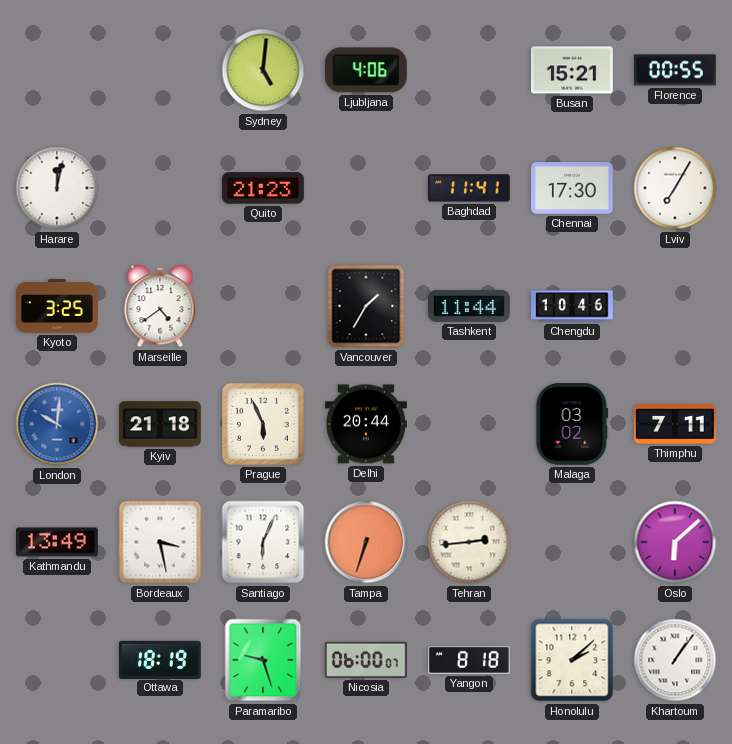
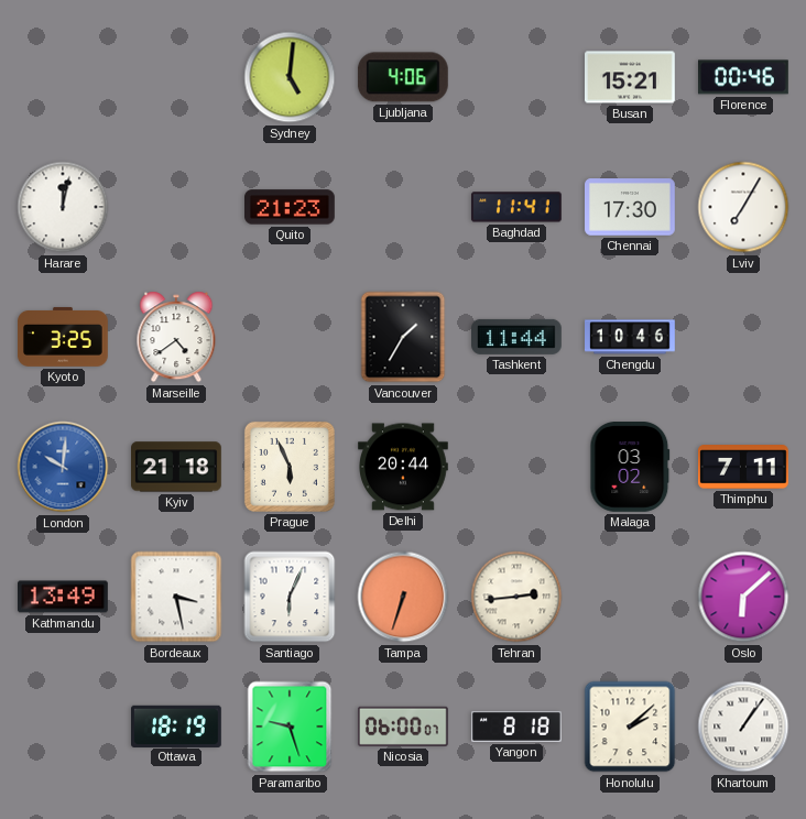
Florence: 00:55 -> 00:46
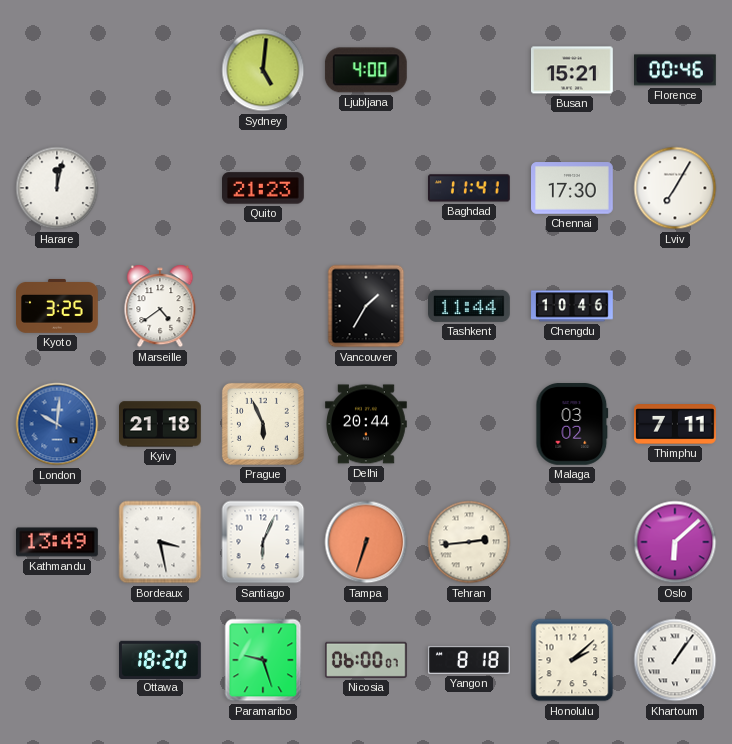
Ljubljana: 4:06 -> 4:00
Ottawa: 18:19 -> 18:20
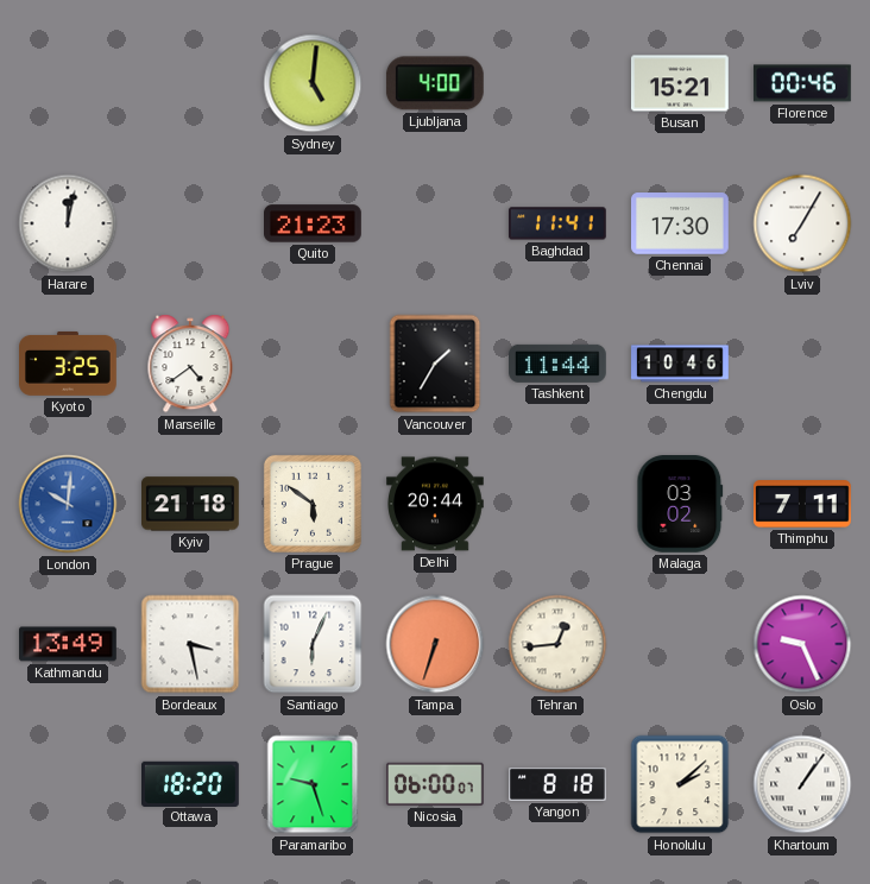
Prague: 5:56 -> 5:51
Tehran: 2:44 -> 12:44
Oslo: 6:08 -> 9:26
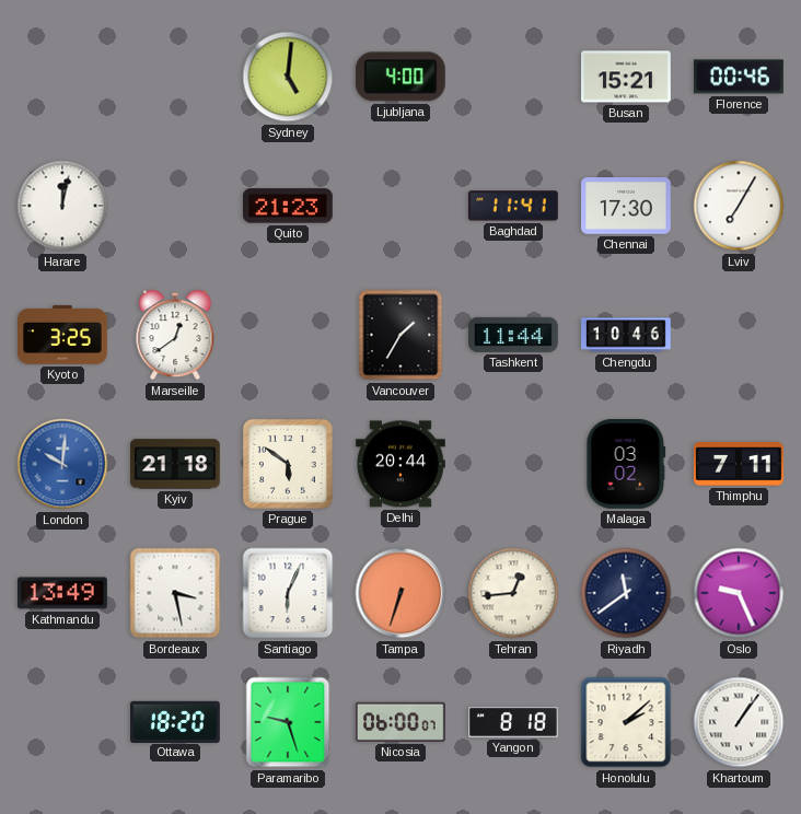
Marseille: 4:39 -> 12:39
Riyadh: none -> 11:39
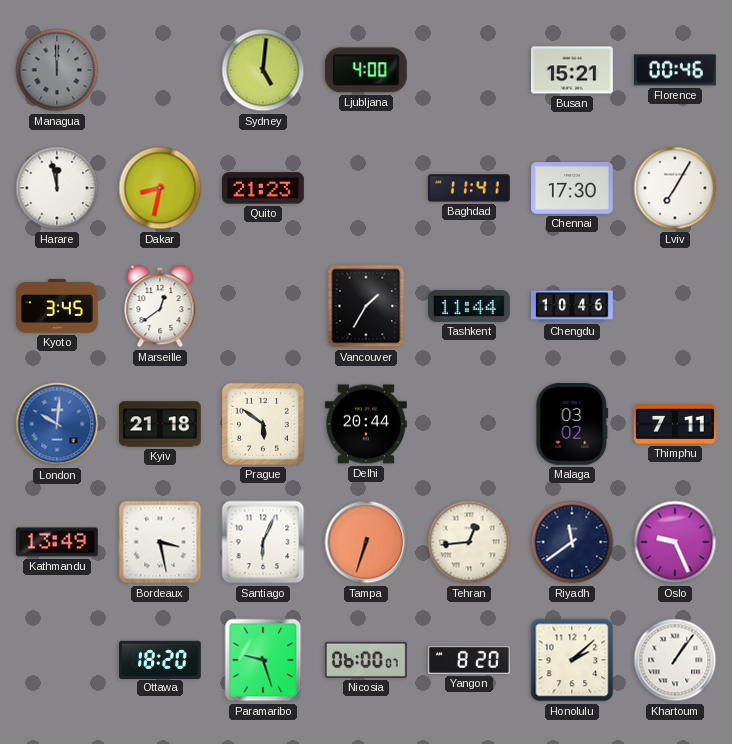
Managua: none -> 12:00
Harare: 12:02 -> 11:58
Dakar: none -> 8:32
Kyoto: 3:25 -> 3:45
Yangon: 8:18 -> 8:20
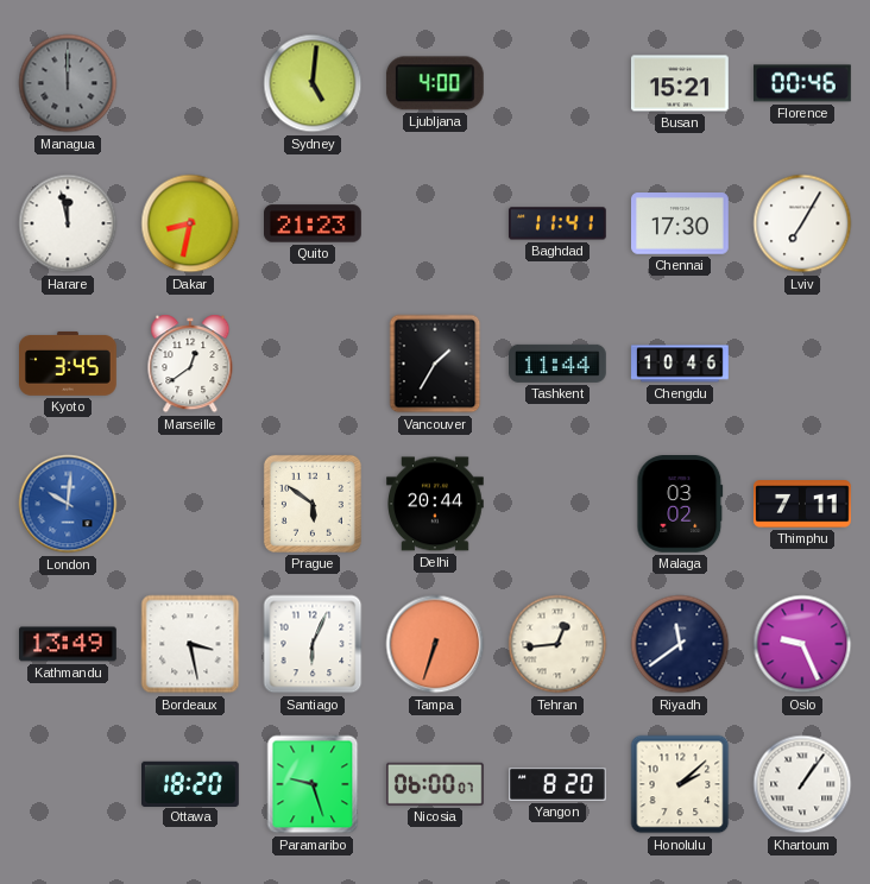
Kyiv: 21:18 -> none
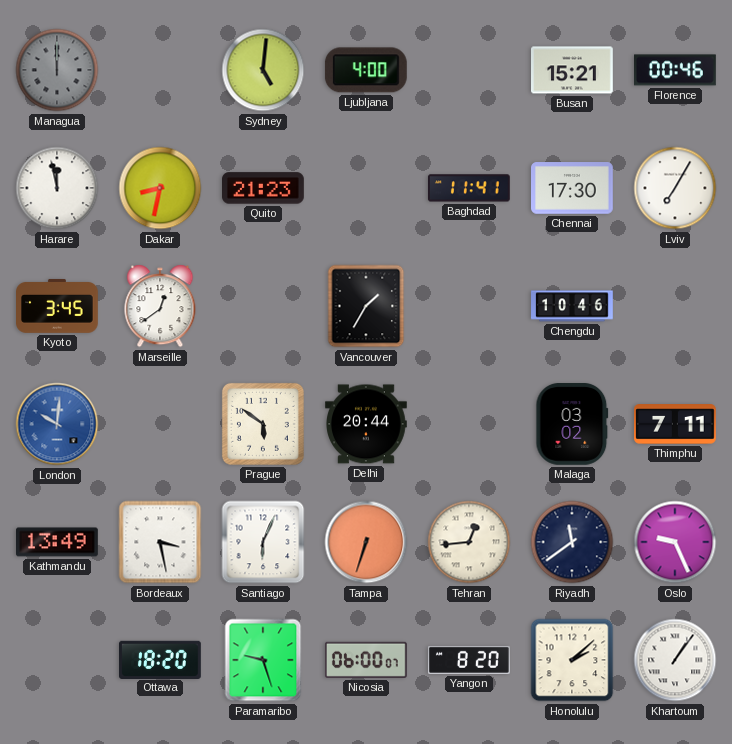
Tashkent: 11:44 -> none
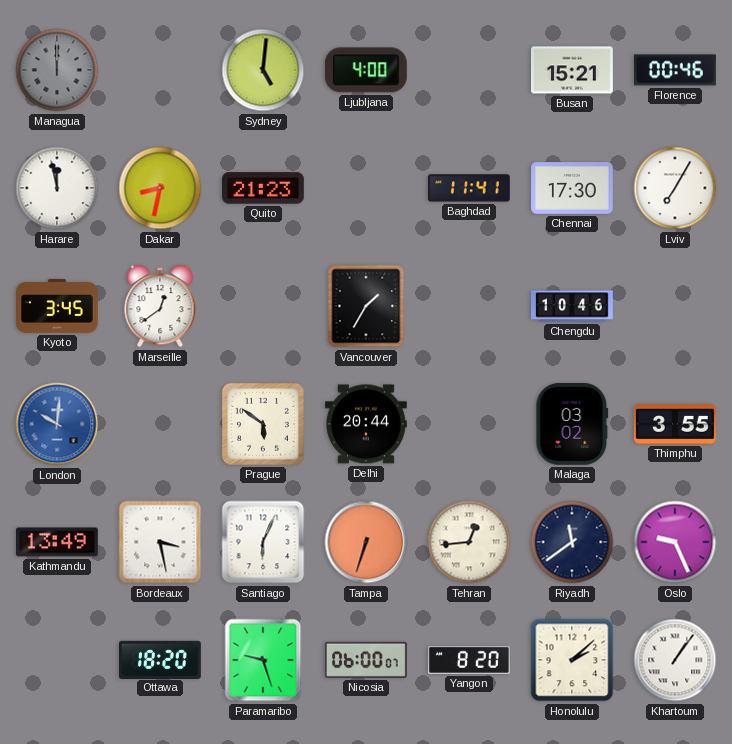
Thimphu: 7:11 -> 3:55
